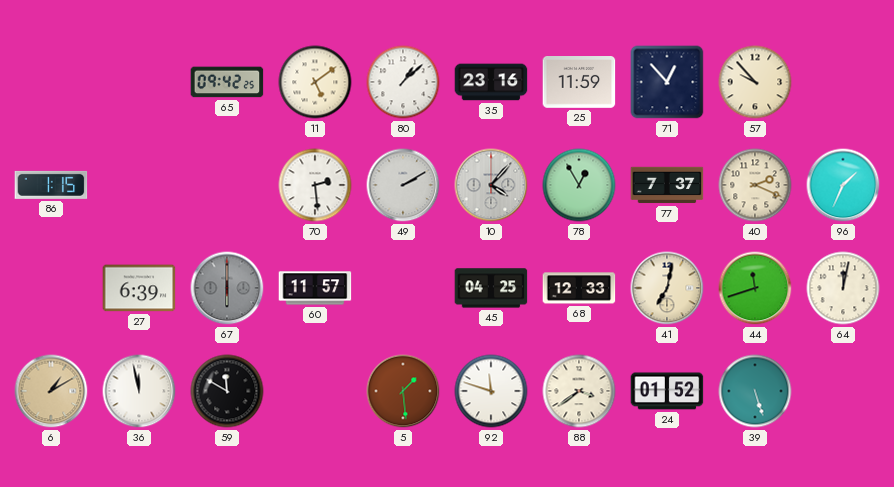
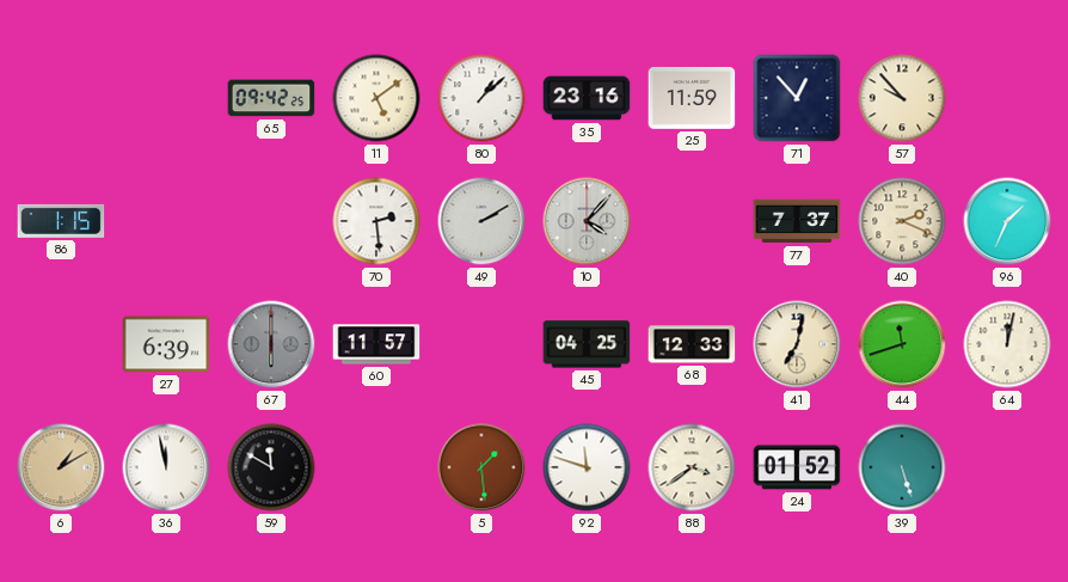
78: 12:55 -> none
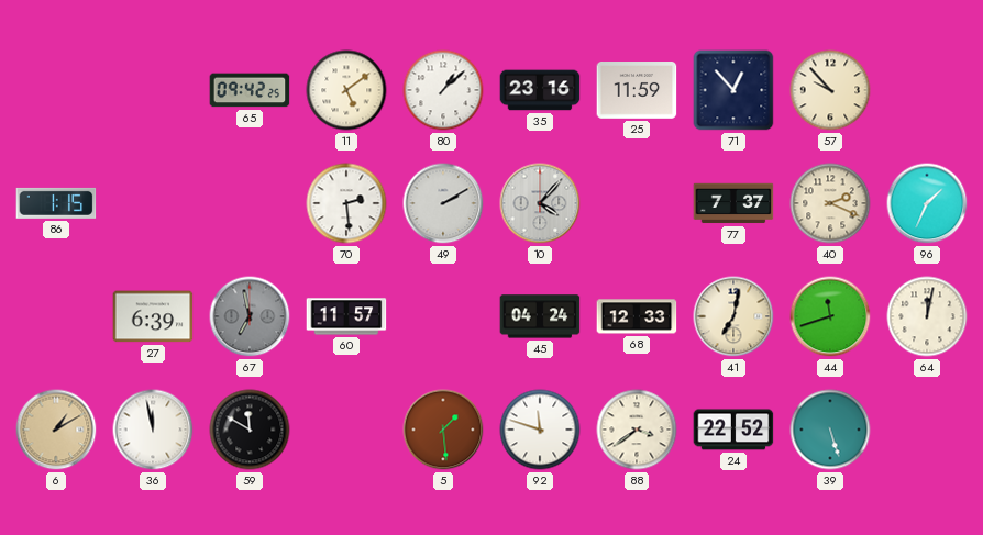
67: 6:00 -> 6:58
45: 04:25 -> 04:24
24: 01:52 -> 22:52
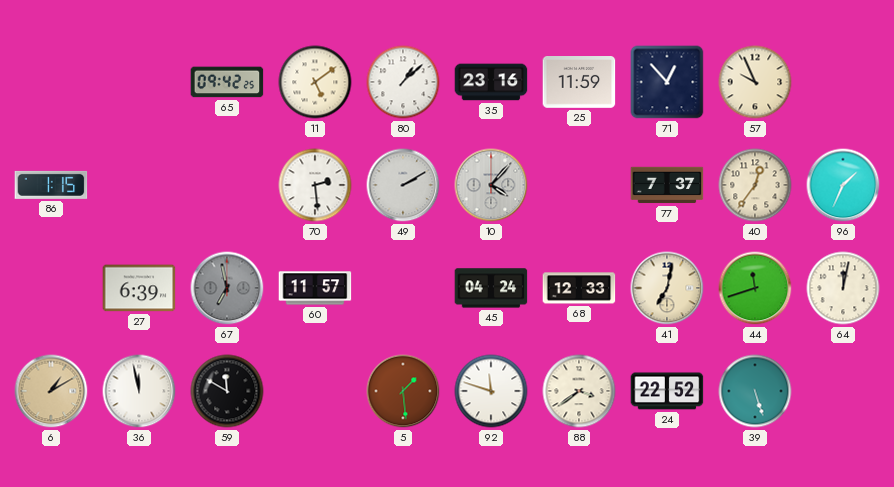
57: 9:53 -> 9:56
40: 2:19 -> 12:36
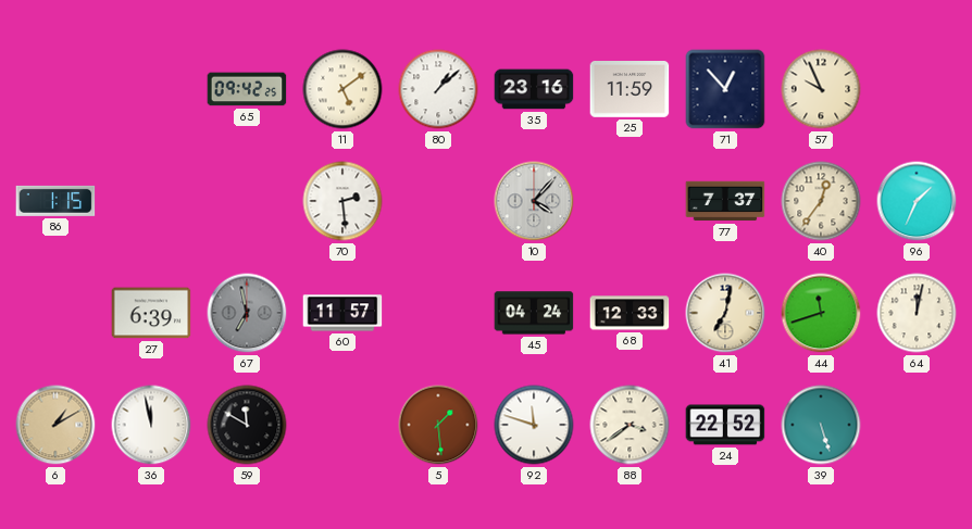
49: 2:10 -> none
